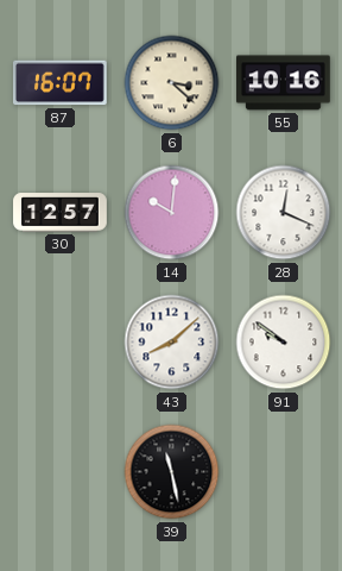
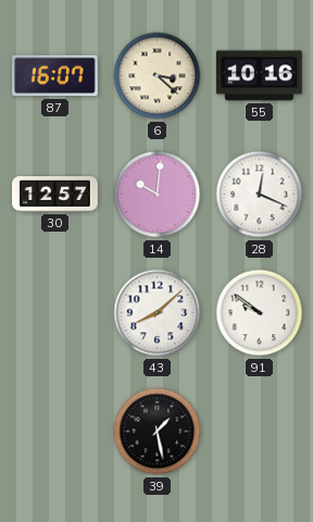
39: 11:28 -> 1:28
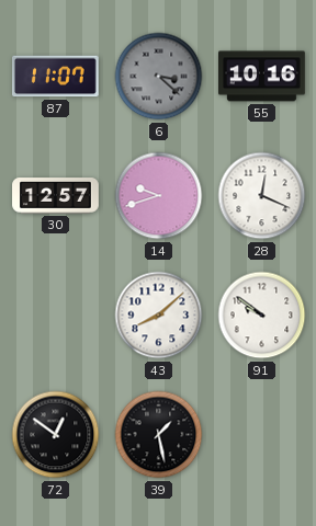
87: 16:07 -> 11:07
6 dial: cream -> grey
14: 10:01 -> 9:42
72: none -> 12:51
